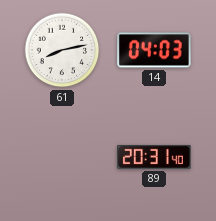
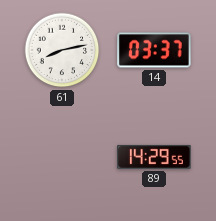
14: 04:03 -> 03:37
89: 20:31 -> 14:29
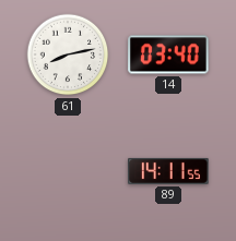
14: 03:37 -> 03:40
89: 14:29 -> 14:11
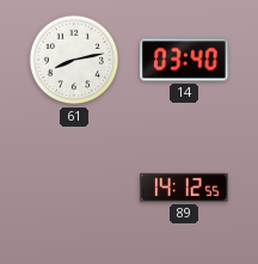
89: 14:11 -> 14:12
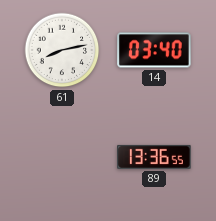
89: 14:12 -> 13:36
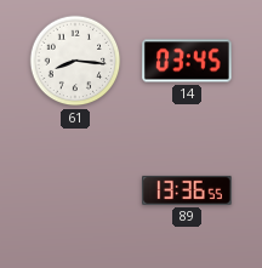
61: 8:13 -> 8:16
14: 03:40 -> 03:45
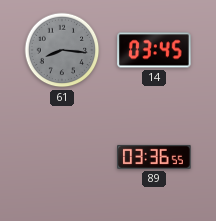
61 dial: white -> grey
89: 13:36 -> 03:36
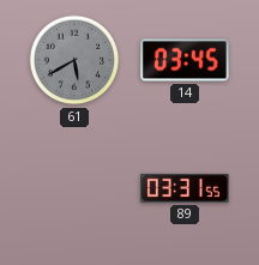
61: 8:16 -> 5:40
89: 03:36 -> 03:31
